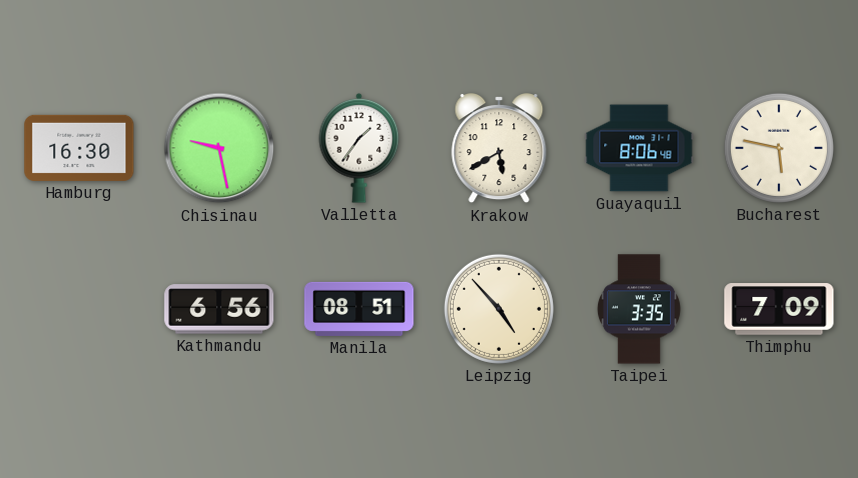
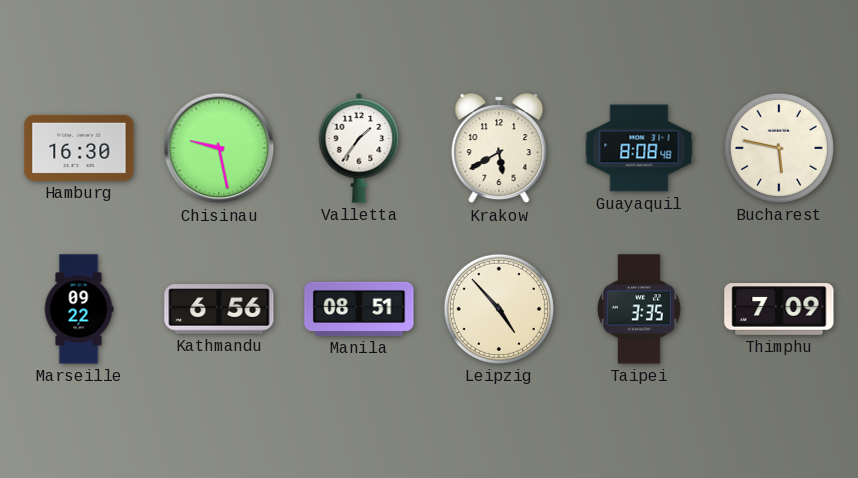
Guayaquil: 8:06 -> 8:08
Marseille: none -> 09:22
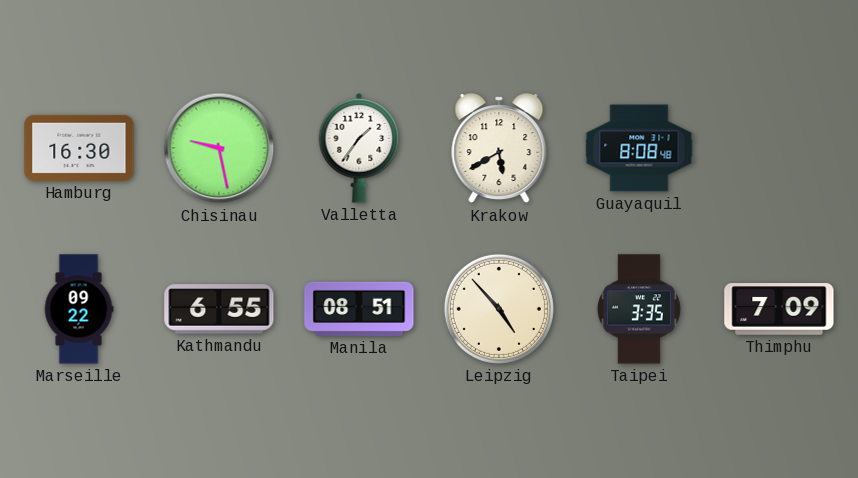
Bucharest: 5:47 -> none
Kathmandu: 6:56 -> 6:55
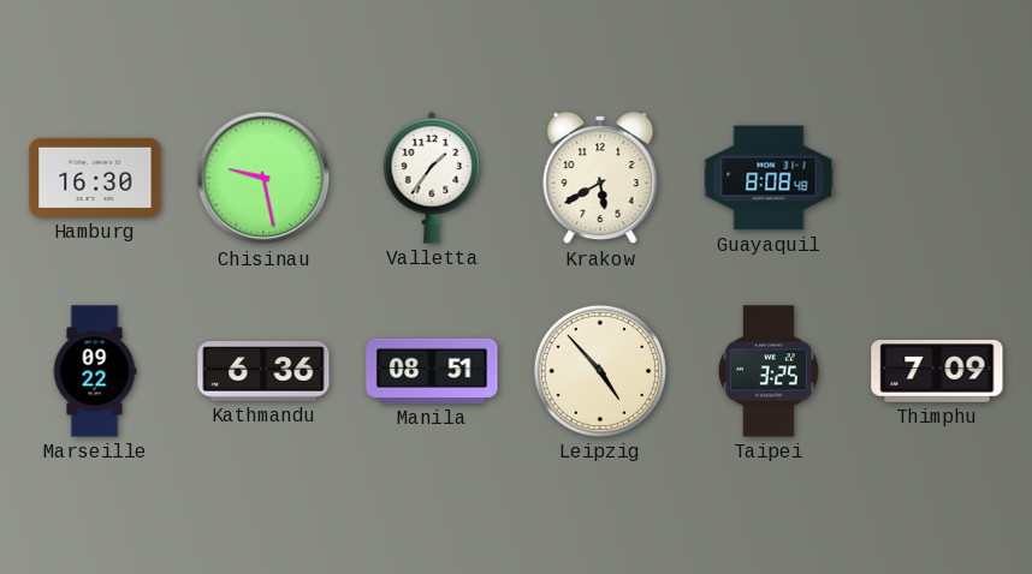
Kathmandu: 6:55 -> 6:36
Taipei: 3:35 -> 3:25
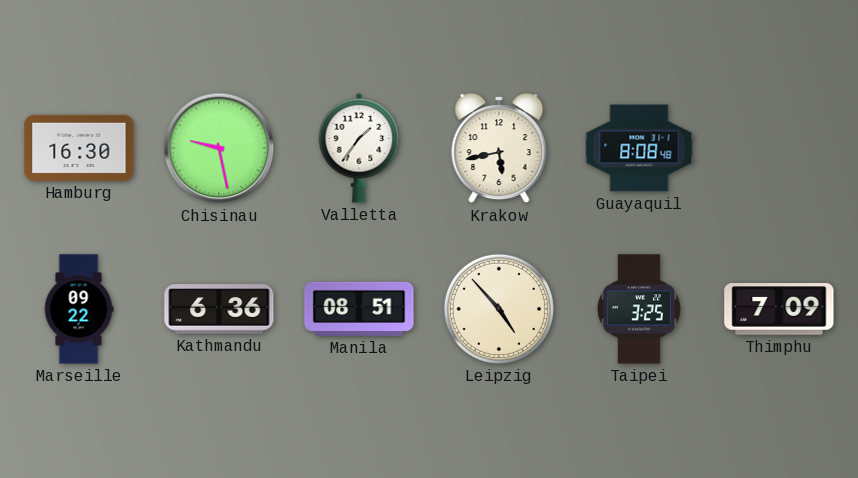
Krakow: 5:40 -> 5:43
